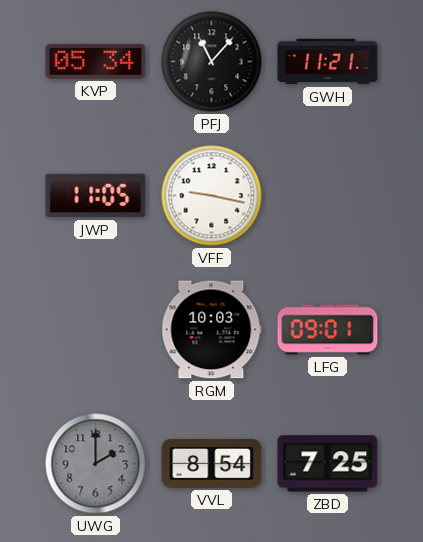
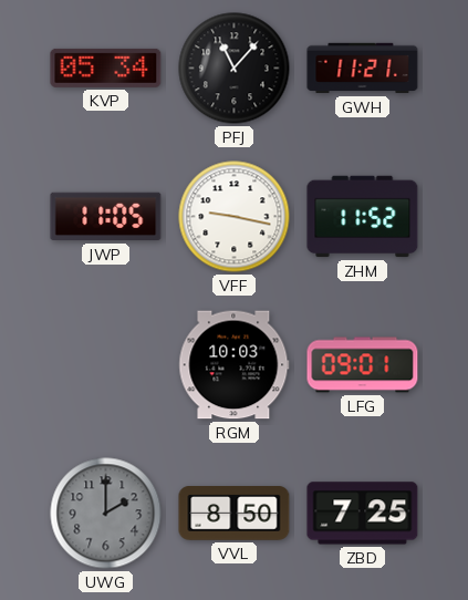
ZHM: none -> 11:52
VVL: 8:54 -> 8:50
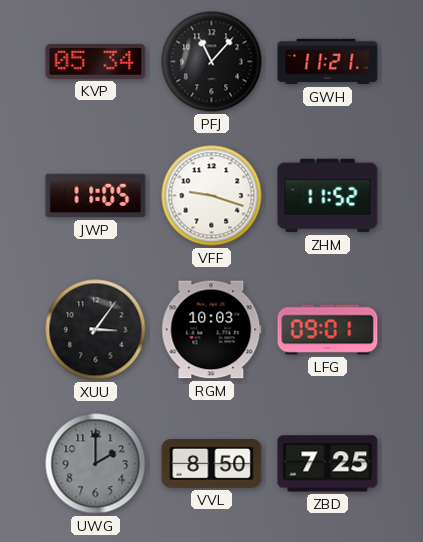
VFF: 9:17 -> 9:18
XUU: none -> 3:06
